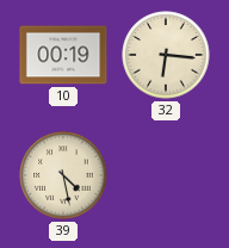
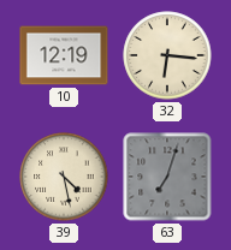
10: 00:19 -> 12:19
63: none -> 7:03
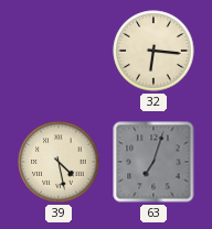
10: 12:19 -> none
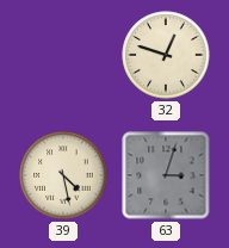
32: 6:16 -> 12:48
63: 7:03 -> 3:03
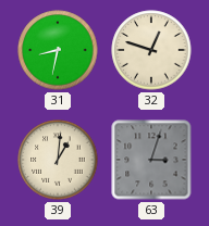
31: none -> 8:32
39: 4:28 -> 1:01
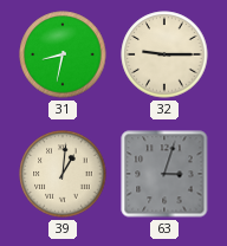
32: 12:48 -> 9:15
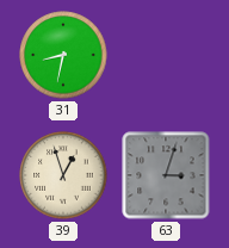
32: 9:15 -> none
39: 1:01 -> 12:57
